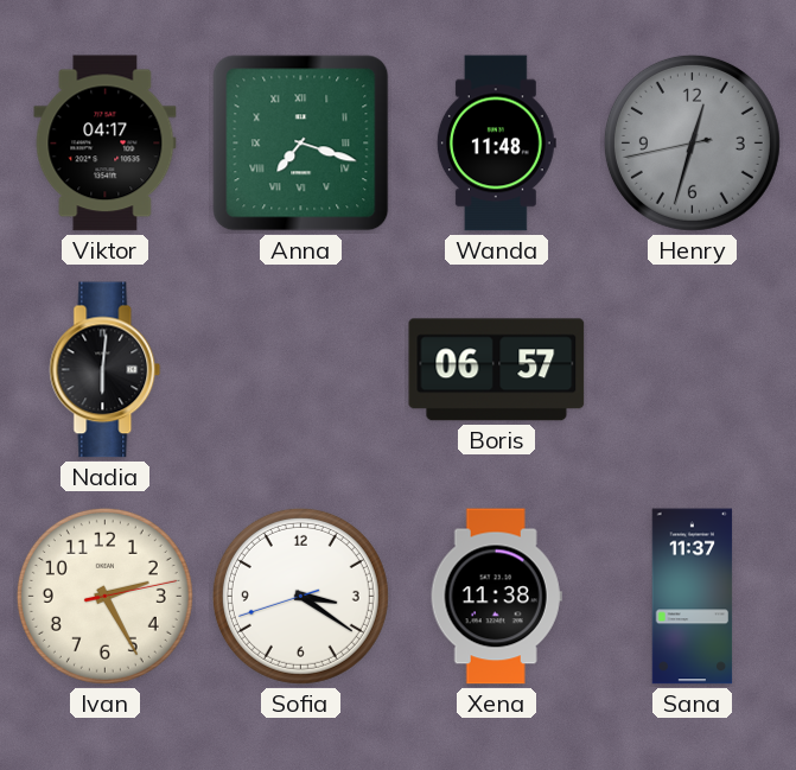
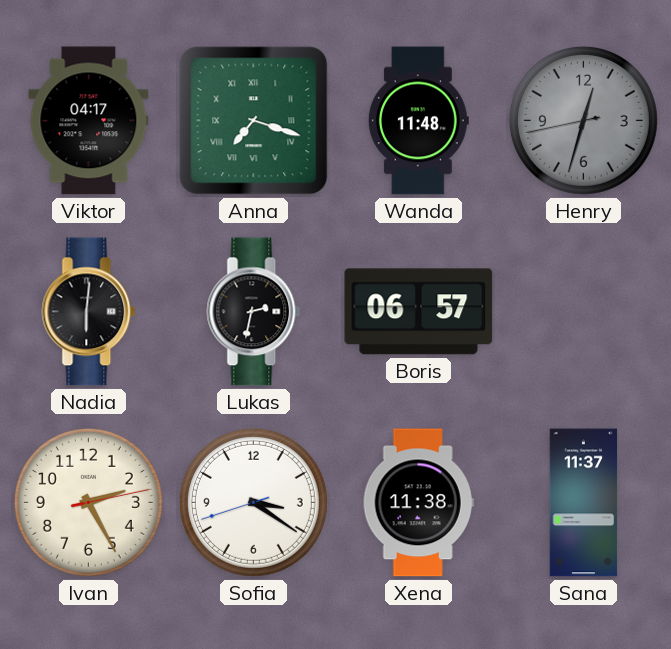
Lukas: none -> 2:32
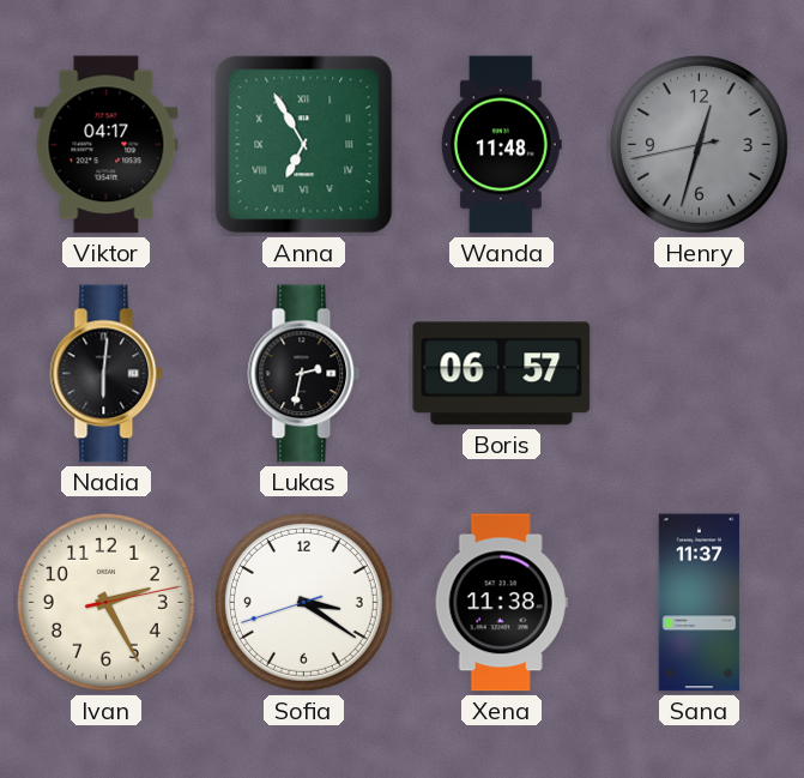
Anna: 7:18 -> 6:55
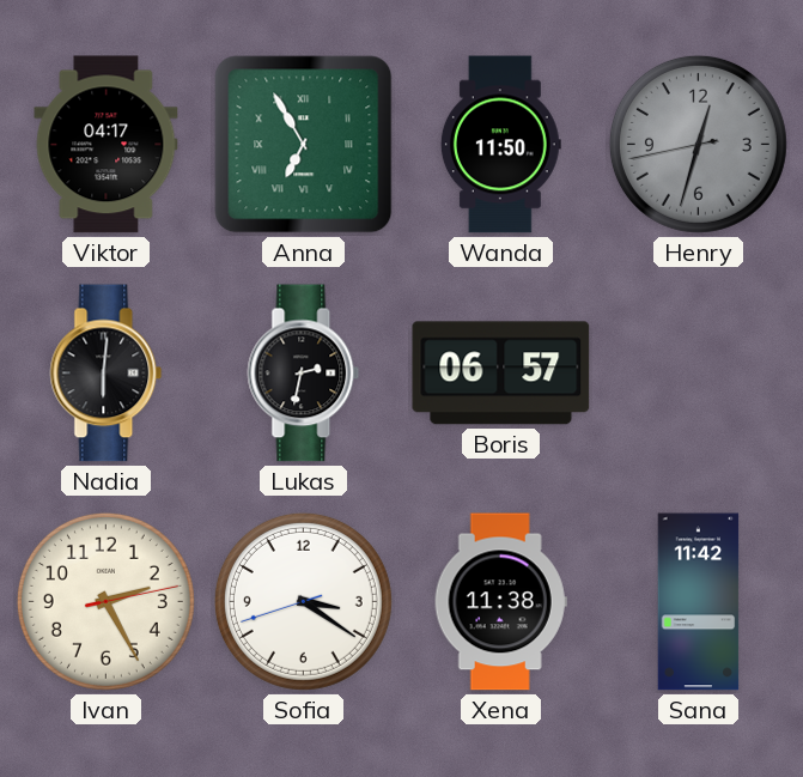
Wanda: 11:48 -> 11:50
Sana: 11:37 -> 11:42
